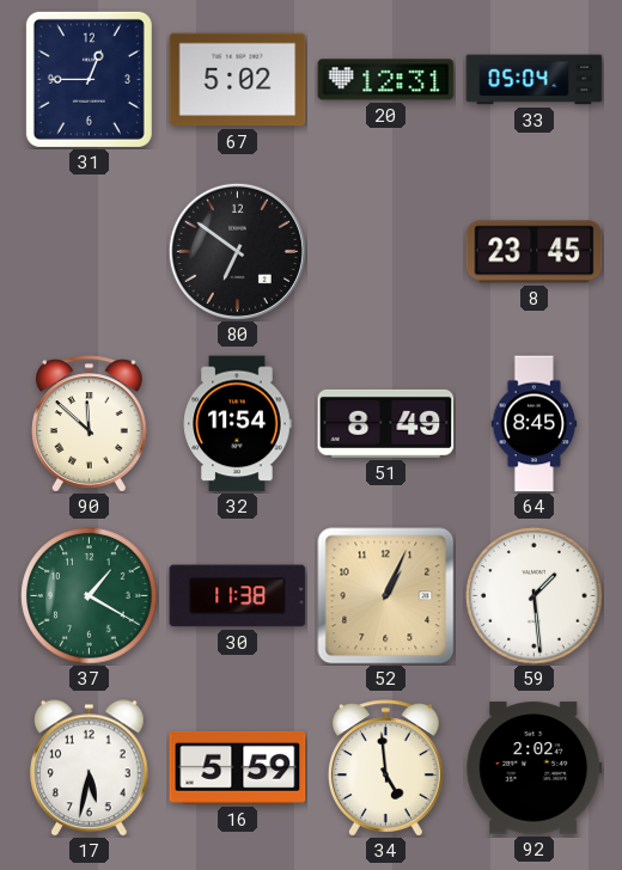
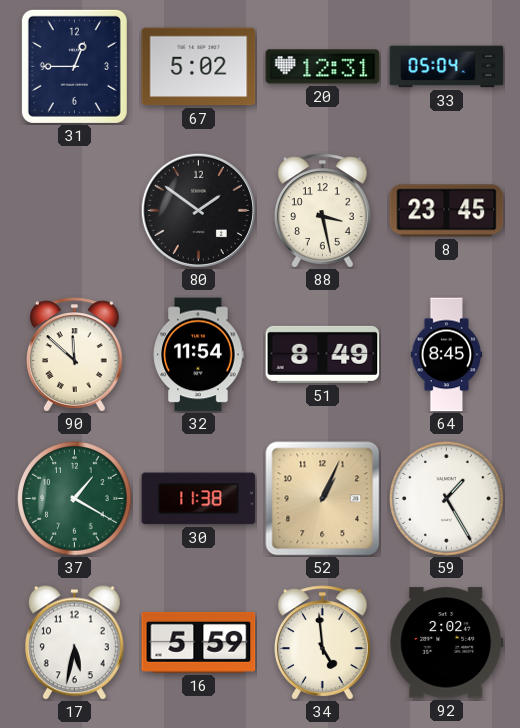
80: 6:51 -> 1:51
88: none -> 3:28
59: 1:29 -> 1:25
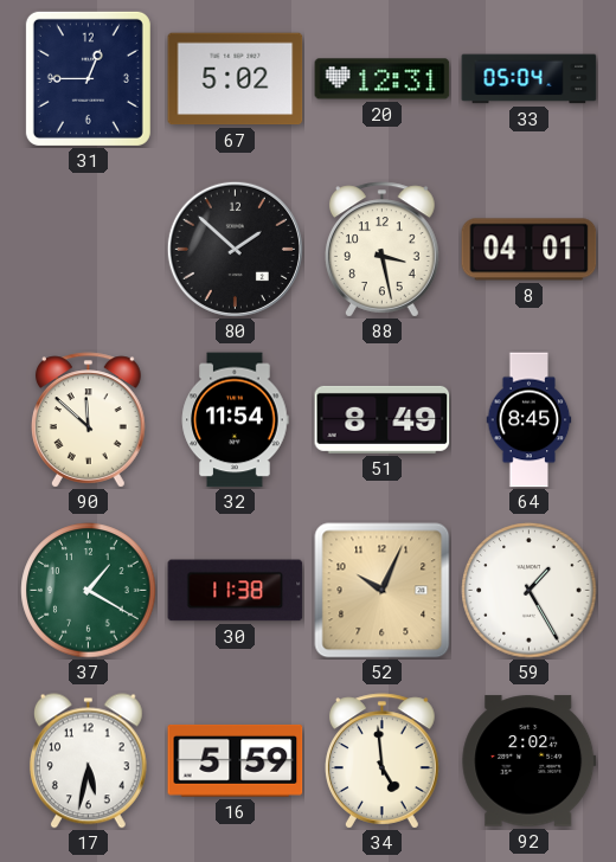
80: 1:51 -> 1:52
8: 23:45 -> 04:01
52: 1:04 -> 10:04
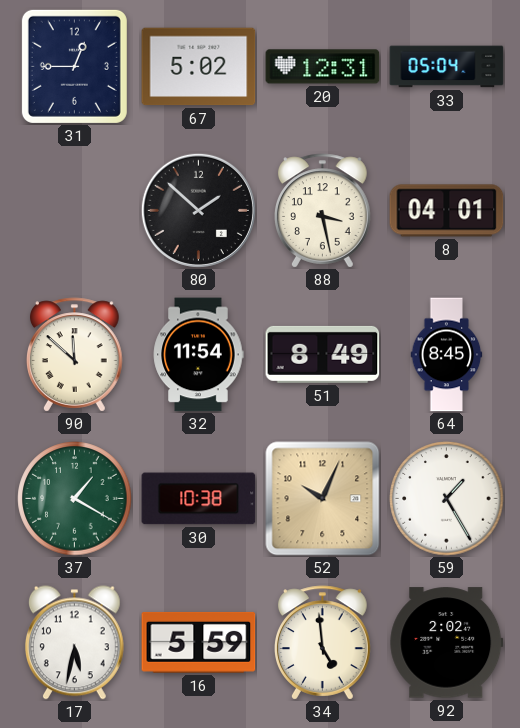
30: 11:38 -> 10:38
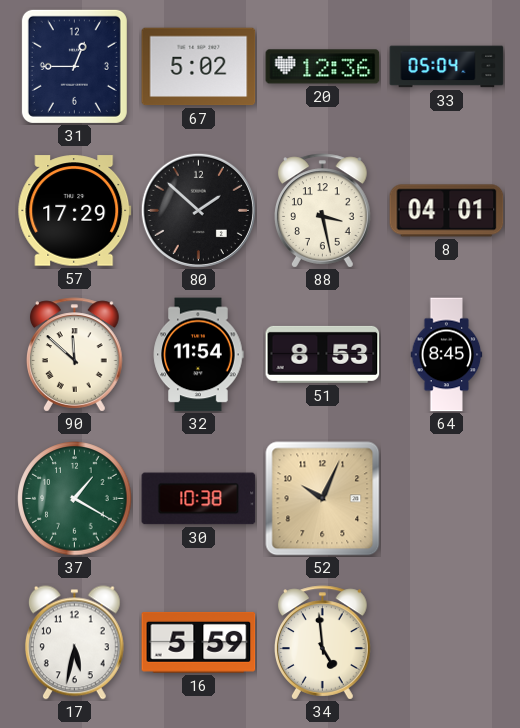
20: 12:31 -> 12:36
57: none -> 17:29
51: 8:49 -> 8:53
59: 1:25 -> none
92: 2:02 -> none
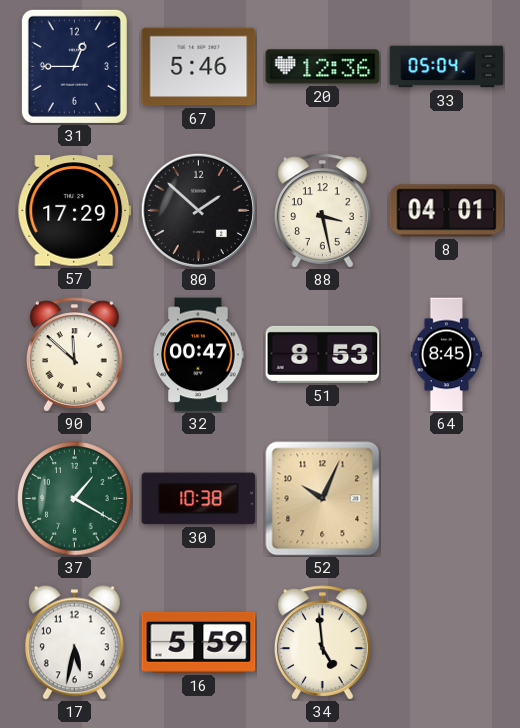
67: 5:02 -> 5:46
32: 11:54 -> 00:47
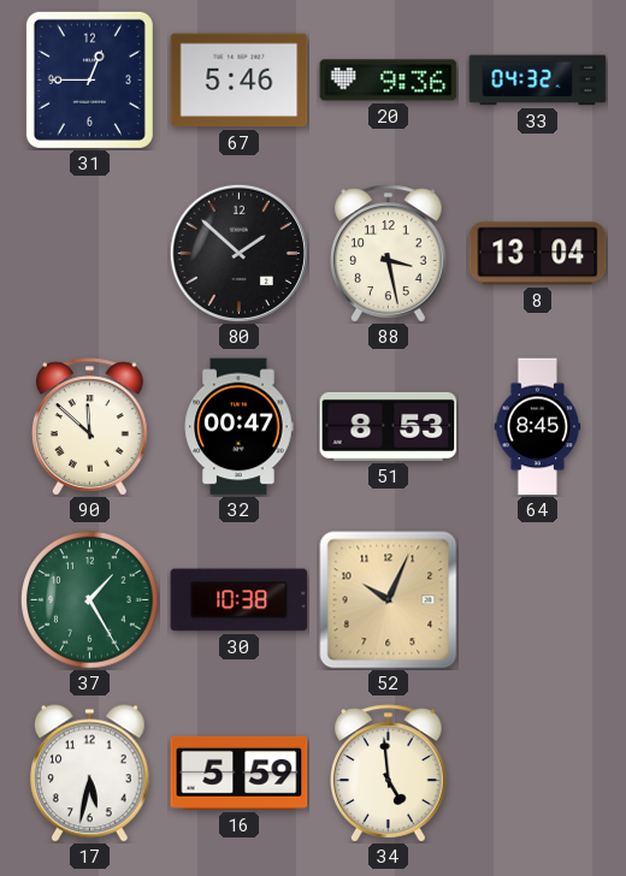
20: 12:36 -> 9:36
33: 05:04 -> 04:32
57: 17:29 -> none
8: 04:01 -> 13:04
37: 1:20 -> 1:25
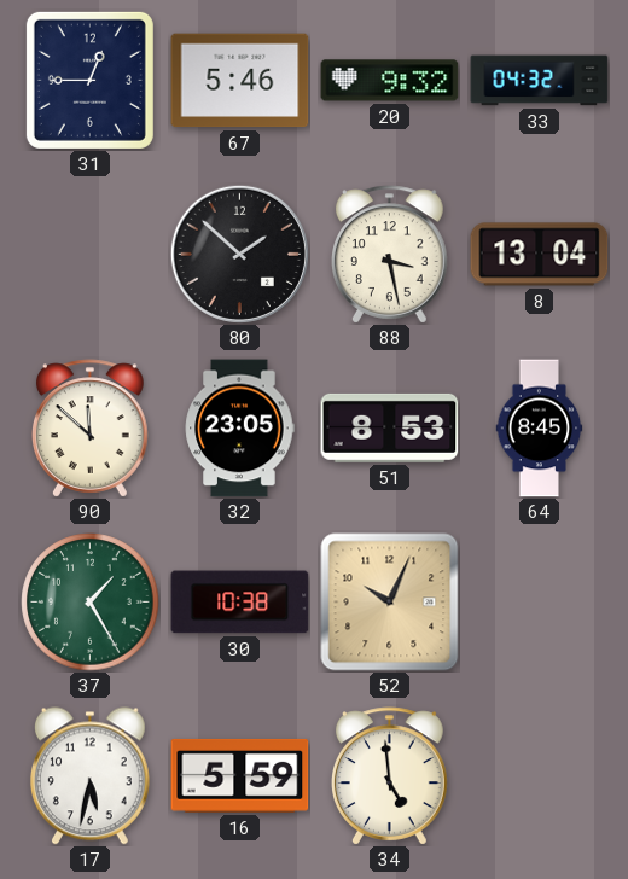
20: 9:36 -> 9:32
32: 00:47 -> 23:05
